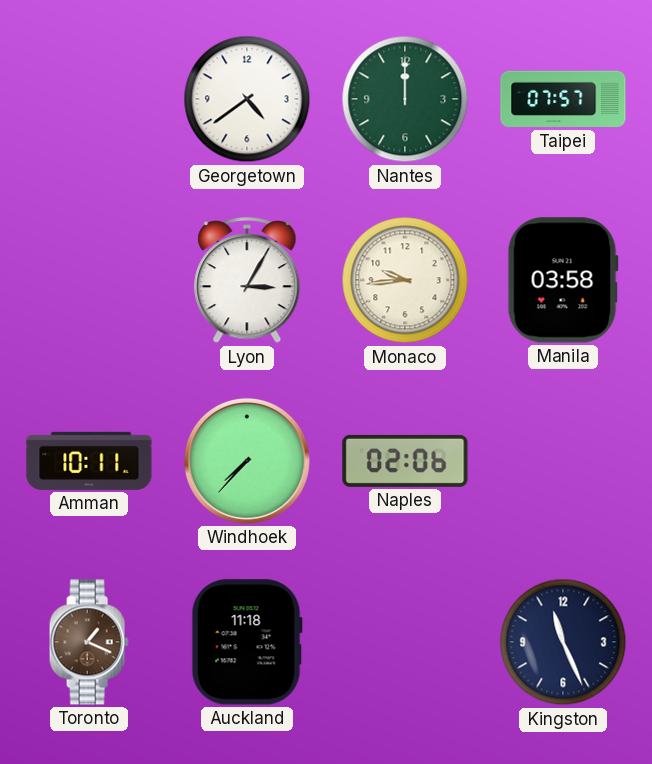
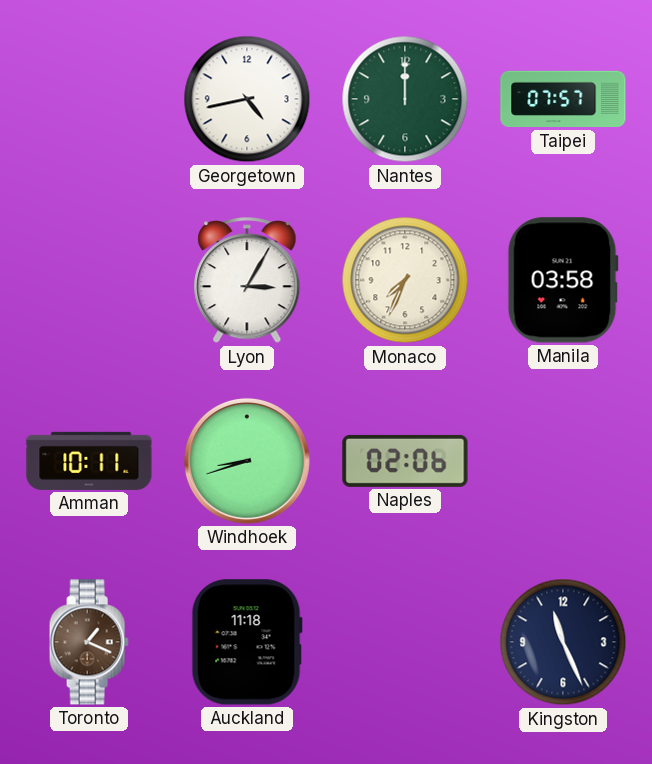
Georgetown: 4:39 -> 4:43
Monaco: 9:44 -> 7:34
Windhoek: 7:37 -> 8:42
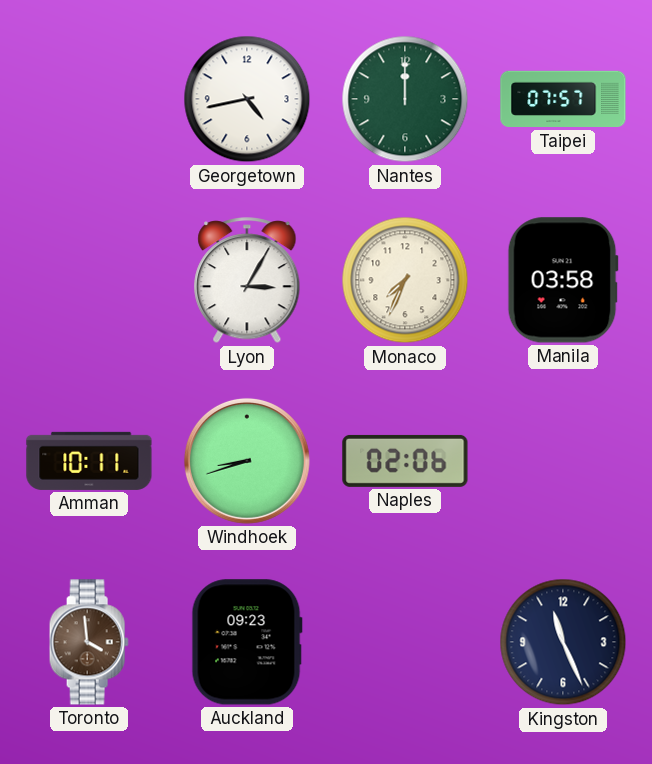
Toronto: 1:19 -> 3:59
Auckland: 11:18 -> 09:23
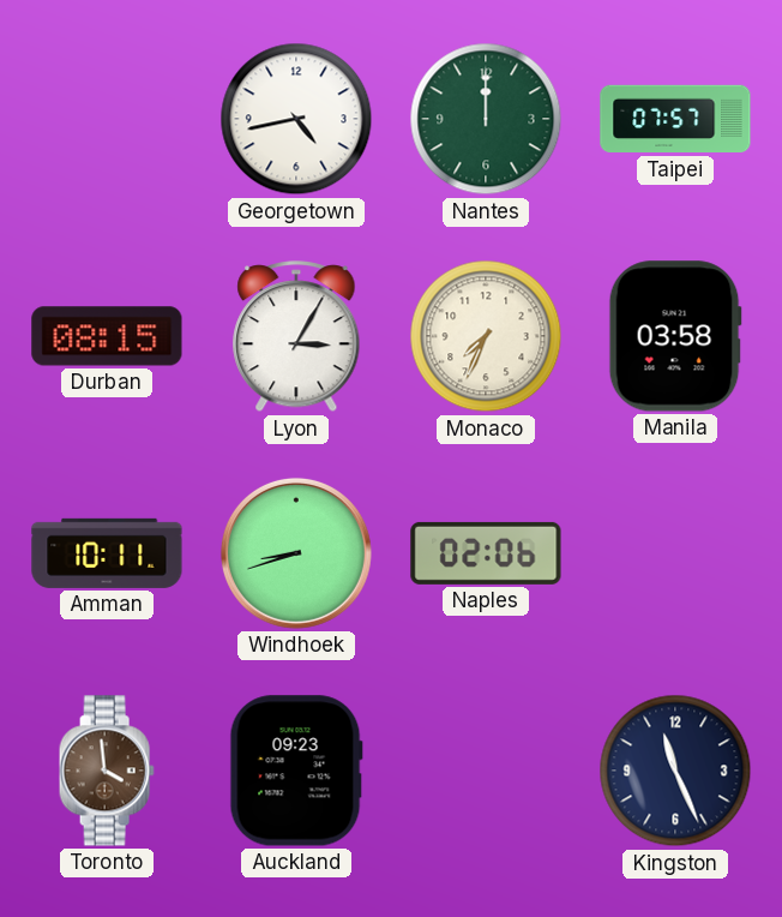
Durban: none -> 08:15
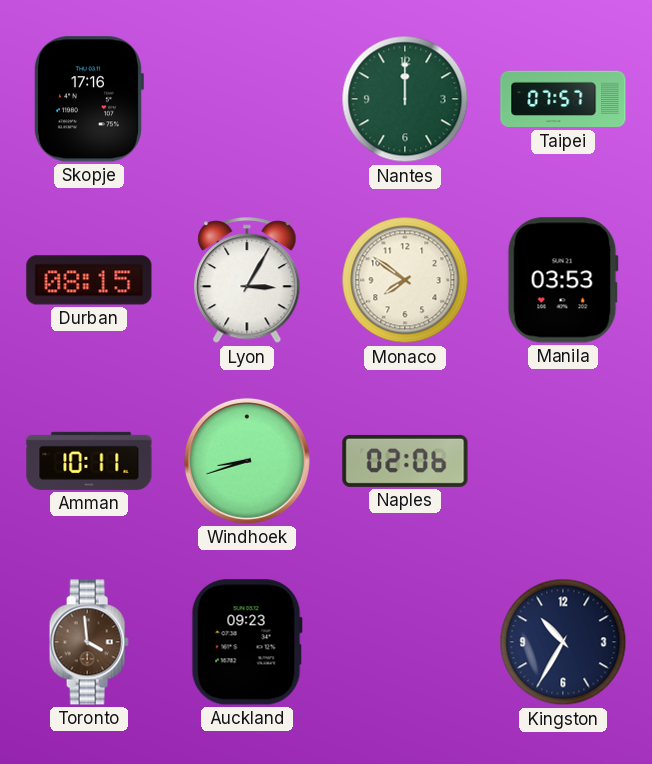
Skopje: none -> 17:16
Georgetown: 4:43 -> none
Monaco: 7:34 -> 7:51
Manila: 03:58 -> 03:53
Kingston: 11:26 -> 10:35
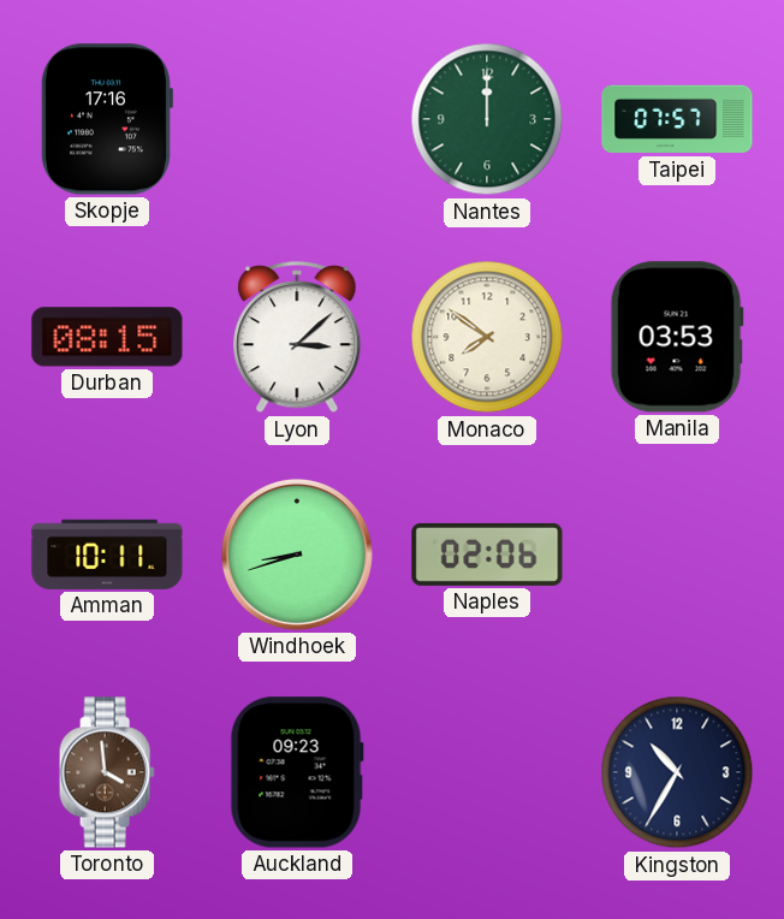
Lyon: 3:05 -> 3:08
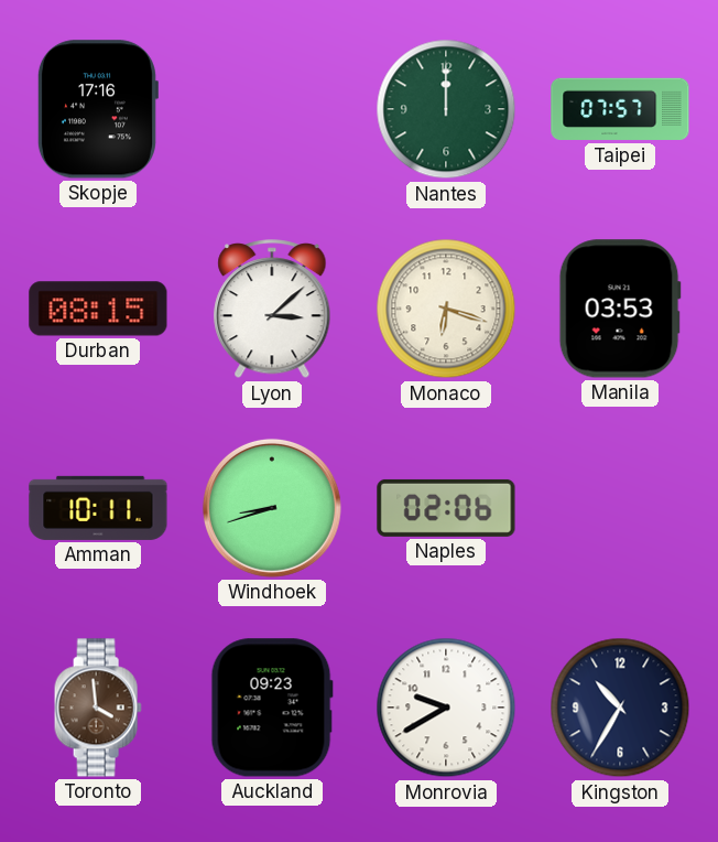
Monaco: 7:51 -> 6:18
Monrovia: none -> 9:40
